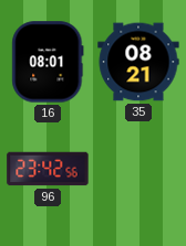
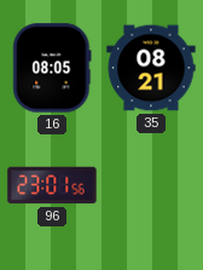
16: 08:01 -> 08:05
96: 23:42 -> 23:01
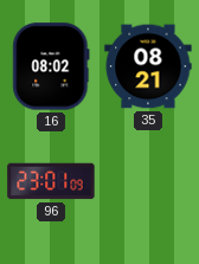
16: 08:05 -> 08:02
96: 23:01:56 -> 23:01:09
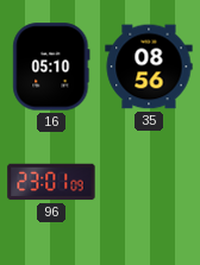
16: 08:02 -> 05:10
35: 08:21 -> 08:56
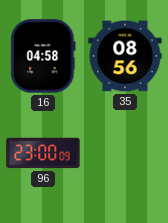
16: 05:10 -> 04:58
96: 23:01 -> 23:00
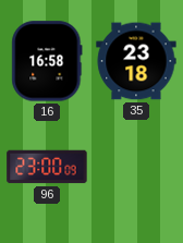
16: 04:58 -> 16:58
35: 08:56 -> 23:18
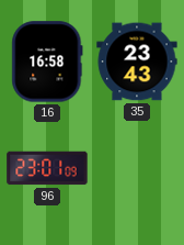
35: 23:18 -> 23:43
96: 23:00 -> 23:01
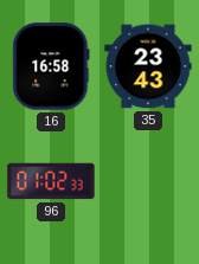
96: 23:01 -> 01:02
